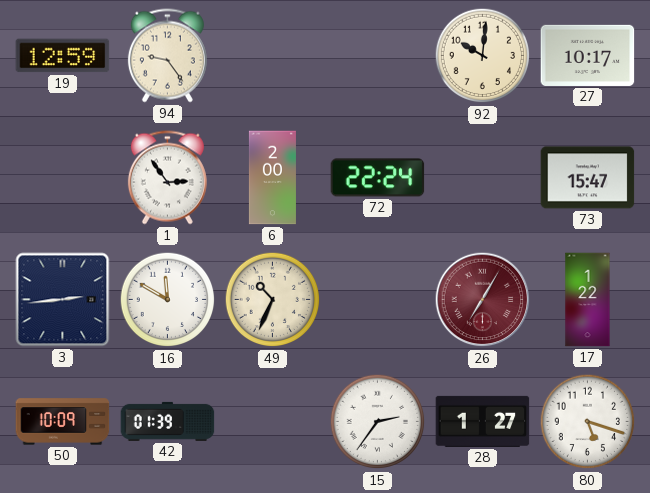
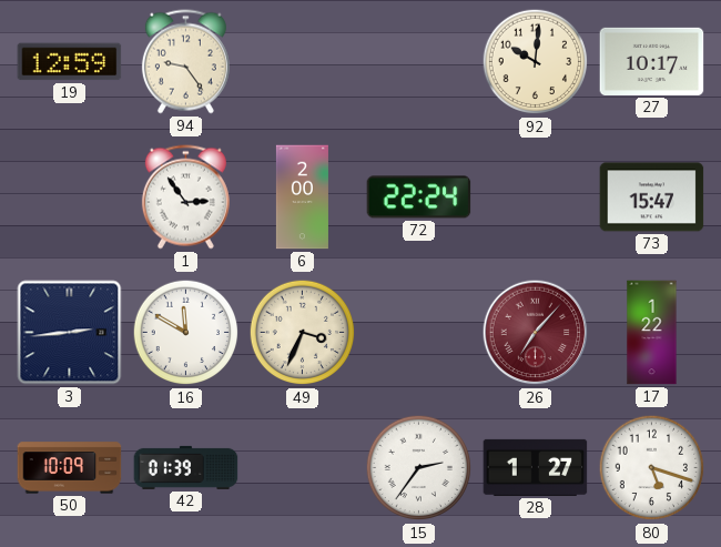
49: 10:34 -> 3:34
26: 7:05 -> 7:07
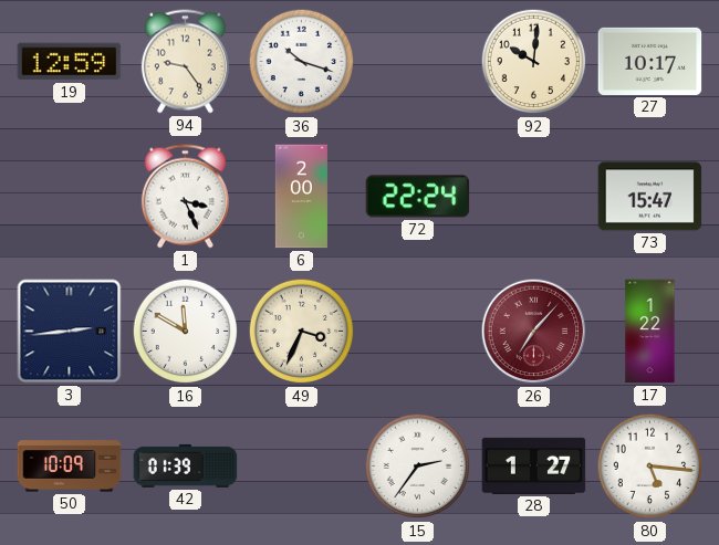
36: none -> 10:18
1: 2:54 -> 3:26
80: 5:18 -> 5:16
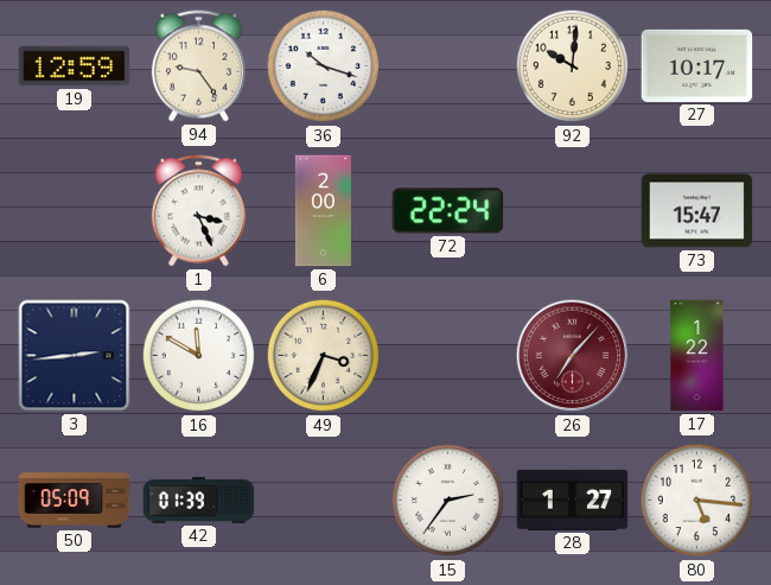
50: 10:09 -> 05:09
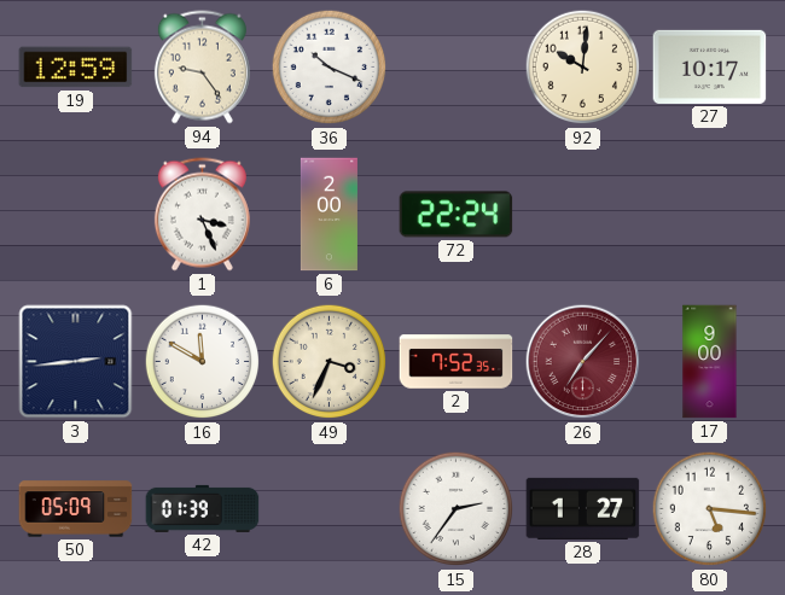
36: 10:18 -> 10:19
73: 15:47 -> none
2: none -> 7:52
17: 1:22 -> 9:00
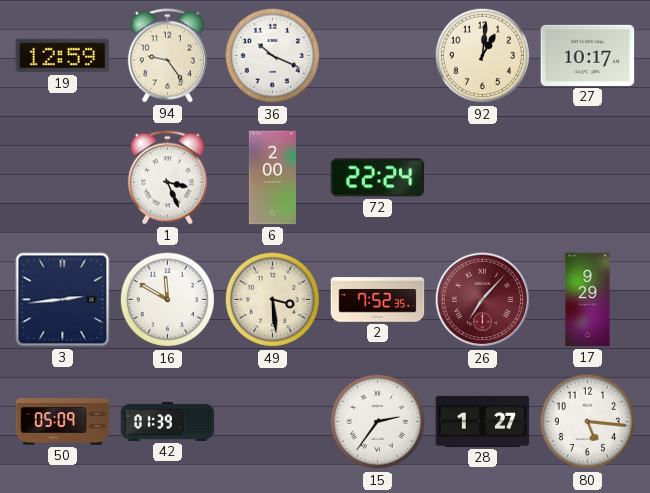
92: 10:01 -> 1:01
49: 3:34 -> 3:29
17: 9:00 -> 9:29
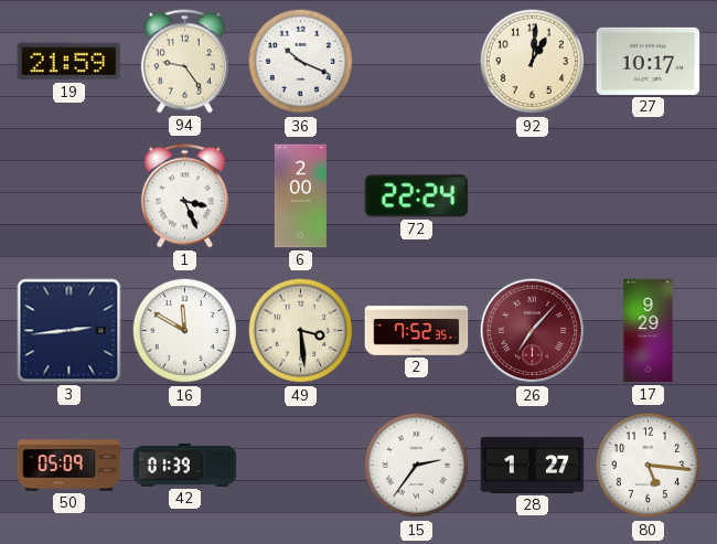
19: 12:59 -> 21:59
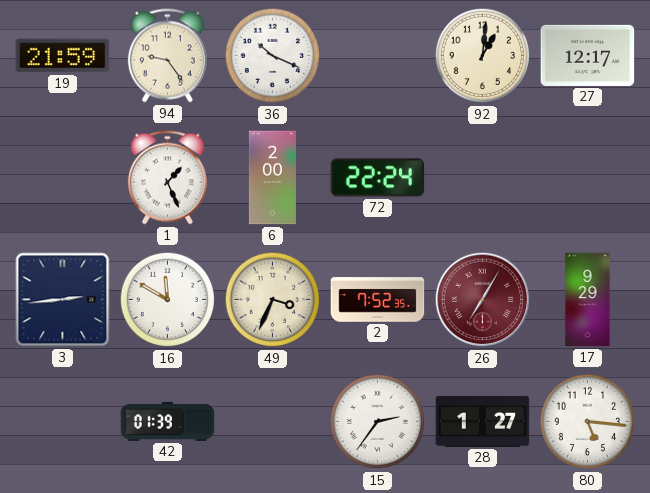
27: 10:17 -> 12:17
1: 3:26 -> 1:26
49: 3:29 -> 3:34
26: 7:07 -> 7:05
50: 05:09 -> none
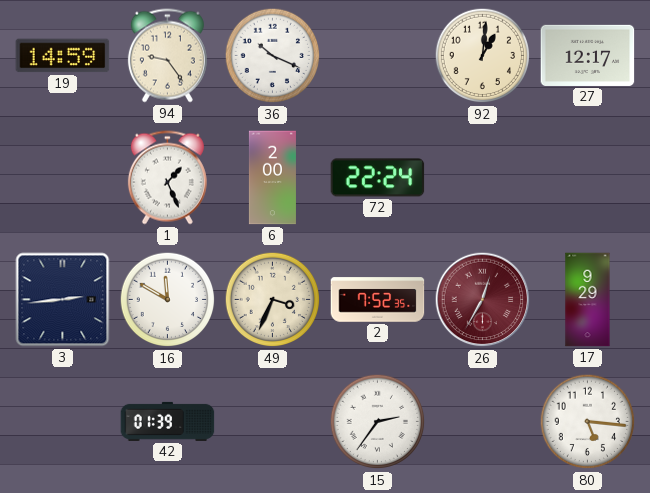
19: 21:59 -> 14:59
26: 7:05 -> 12:35
28: 1:27 -> none
